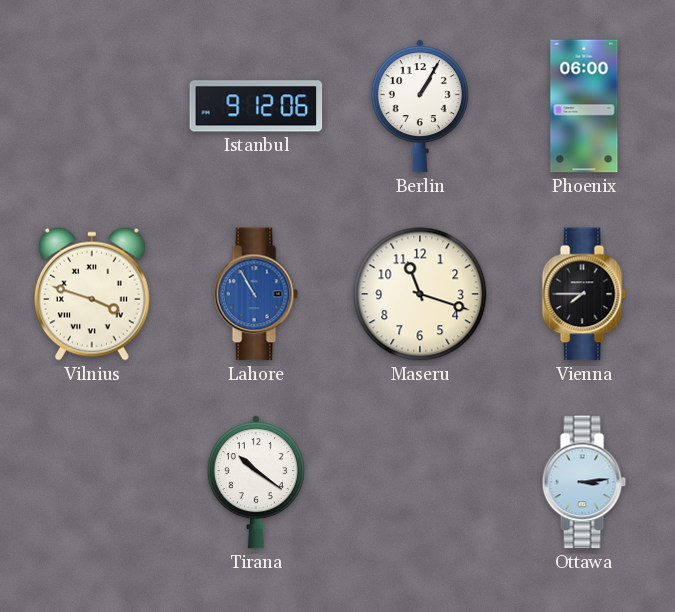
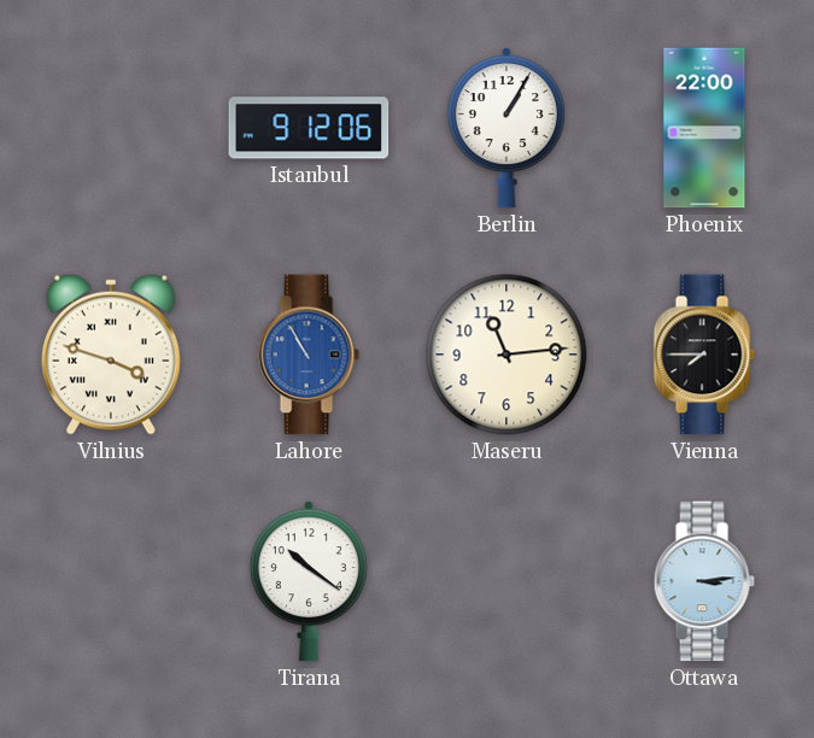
Phoenix: 06:00 -> 22:00
Maseru: 11:18 -> 11:14
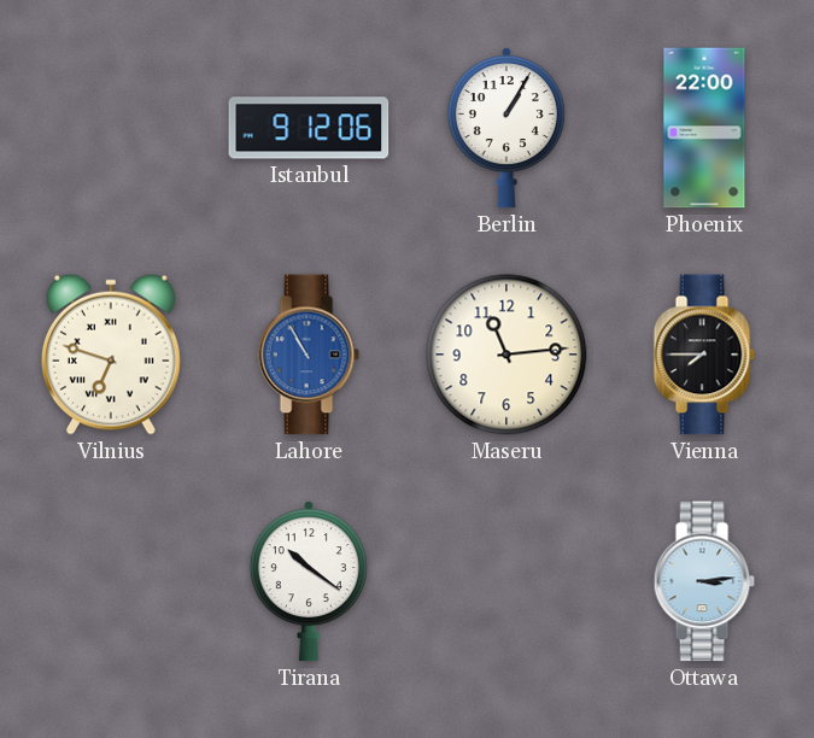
Vilnius: 3:48 -> 6:48
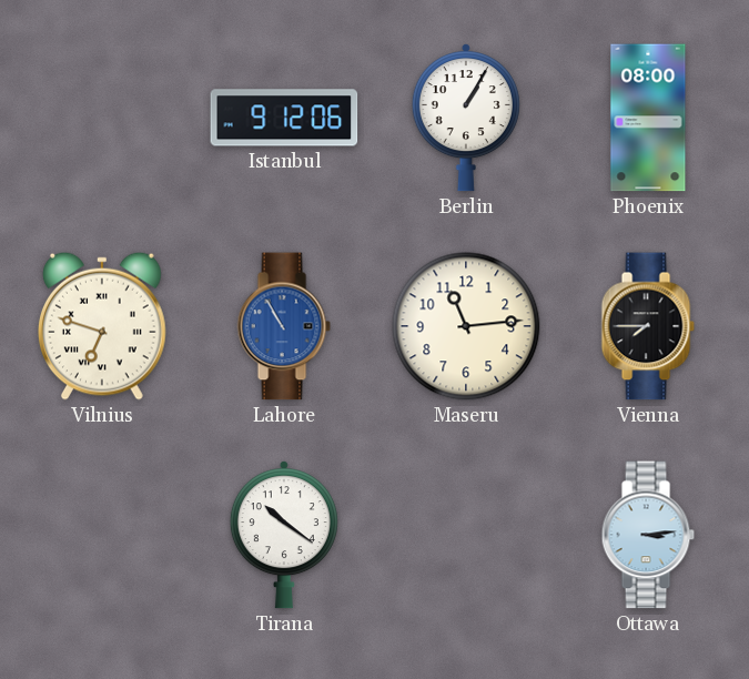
Phoenix: 22:00 -> 08:00
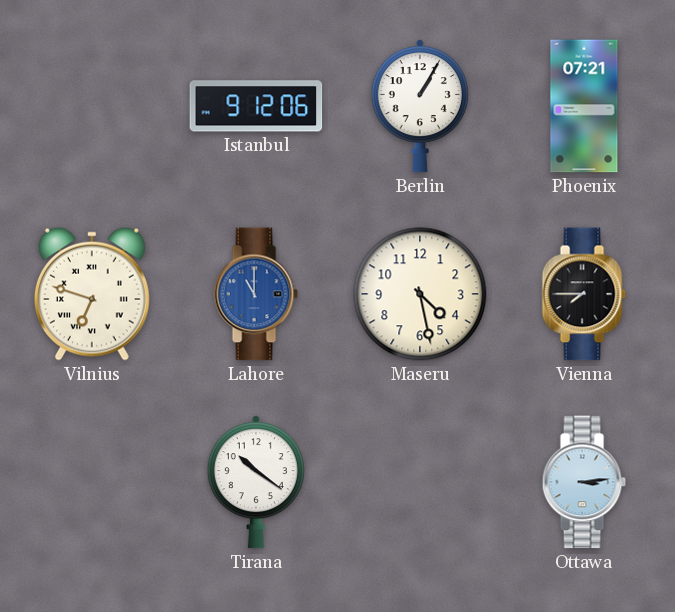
Phoenix: 08:00 -> 07:21
Lahore: 10:55 -> 11:00
Maseru: 11:14 -> 4:28
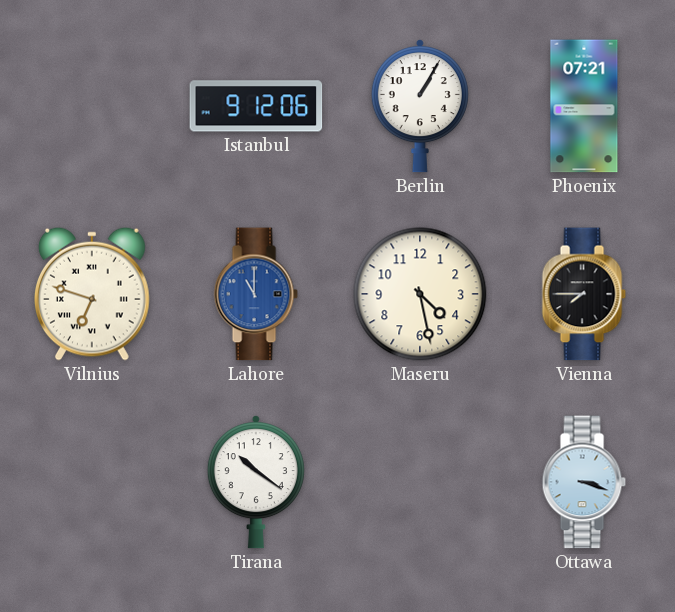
Ottawa: 3:14 -> 3:18
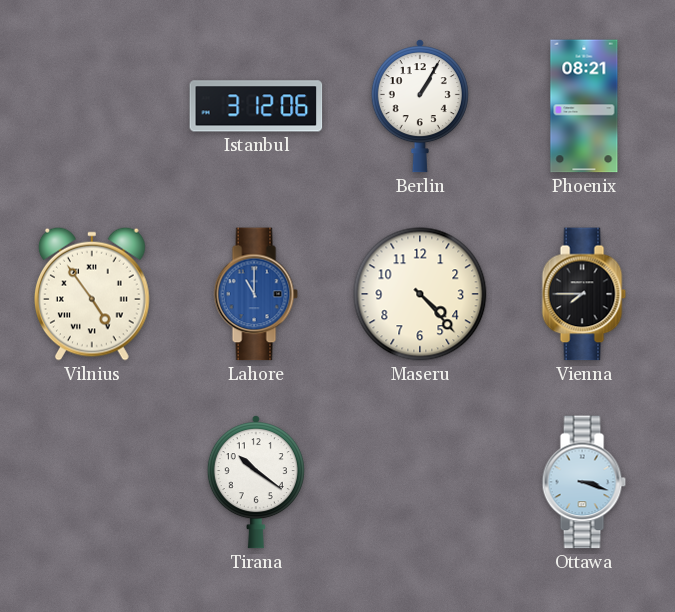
Istanbul: 9:12 -> 3:12
Phoenix: 07:21 -> 08:21
Vilnius: 6:48 -> 4:54
Maseru: 4:28 -> 4:23
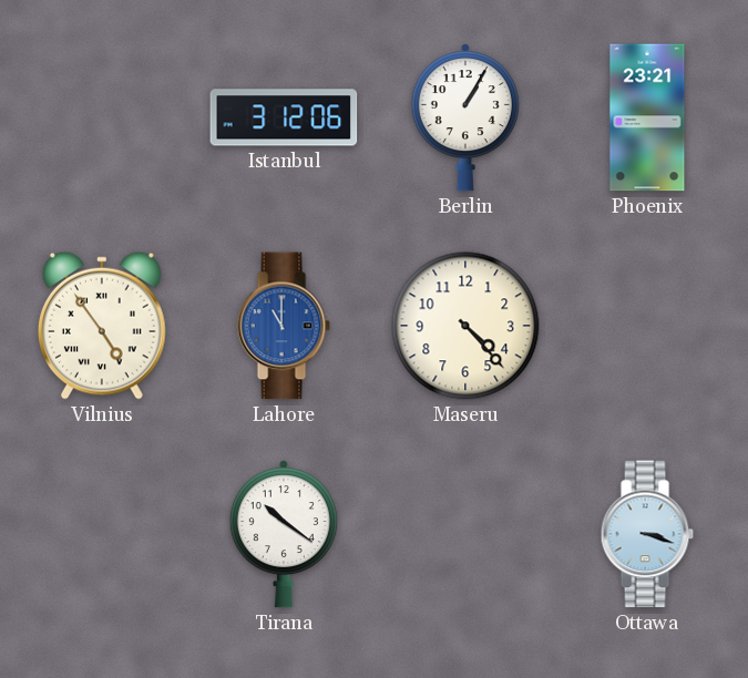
Phoenix: 08:21 -> 23:21
Vienna: 7:45 -> none
